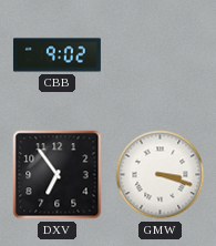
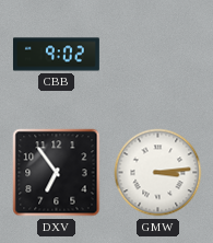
GMW: 3:18 -> 3:14
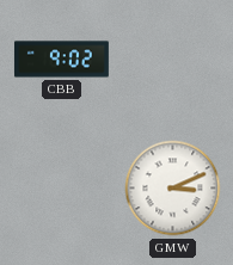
DXV: 6:54 -> none
GMW: 3:14 -> 3:11
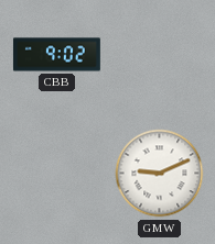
GMW: 3:11 -> 9:11
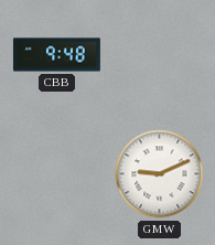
CBB: 9:02 -> 9:48
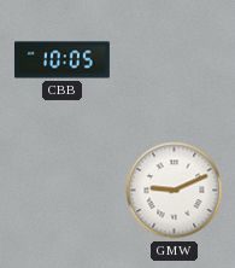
CBB: 9:48 -> 10:05
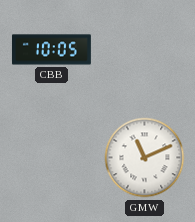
GMW: 9:11 -> 11:11
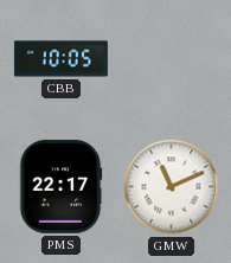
PMS: none -> 22:17
